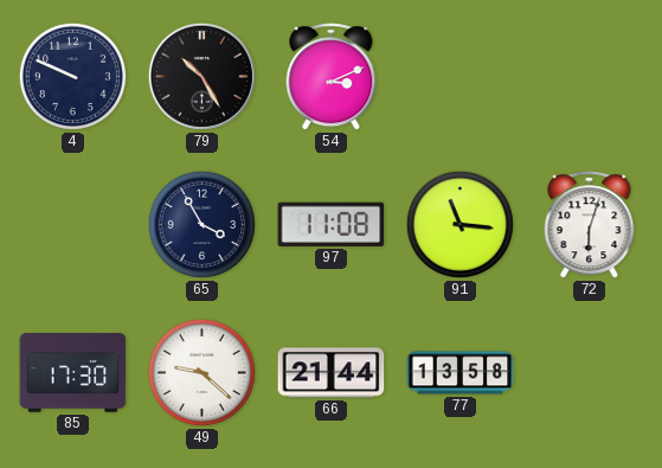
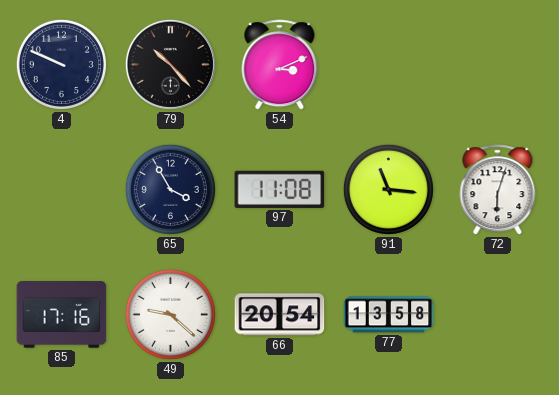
79: 10:25 -> 10:23
85: 17:30 -> 17:16
66: 21:44 -> 20:54
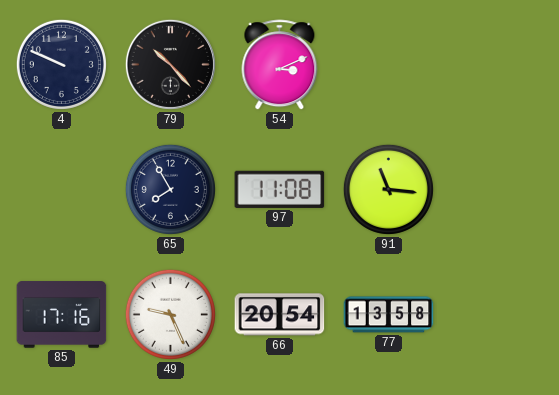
65: 3:55 -> 7:55
72: 6:03 -> none
49: 9:22 -> 9:26
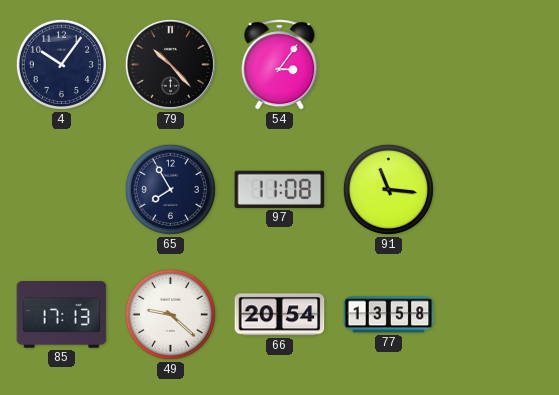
4: 9:49 -> 10:06
54: 3:11 -> 3:06
85: 17:16 -> 17:13
49: 9:26 -> 9:22
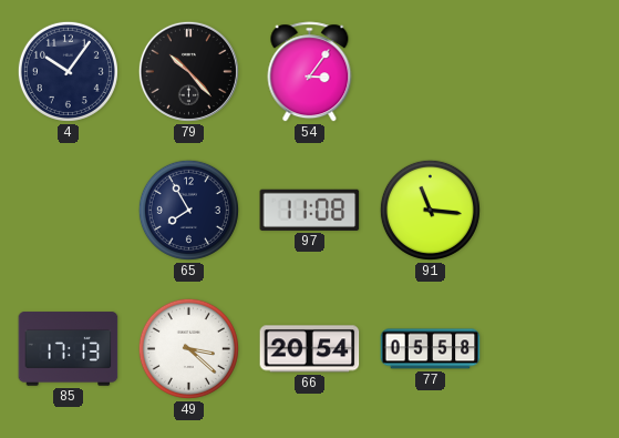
49: 9:22 -> 3:22
77: 13:58 -> 05:58
